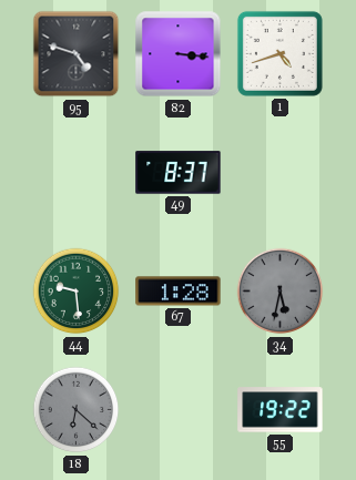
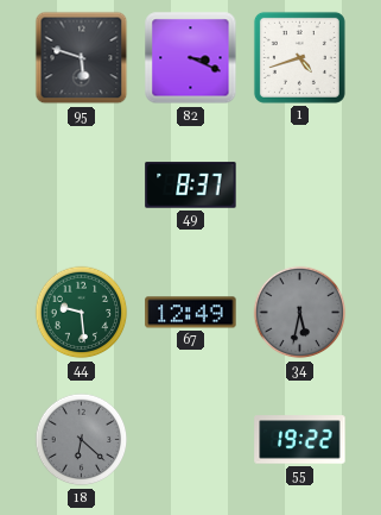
95: 4:48 -> 5:48
82: 3:16 -> 3:19
67: 1:28 -> 12:49
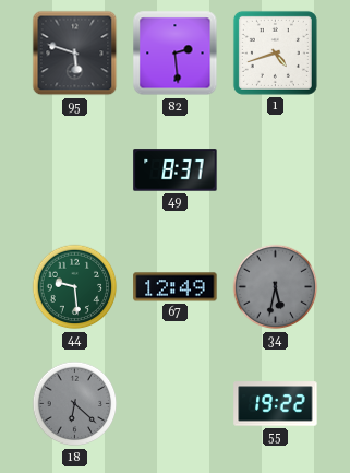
82: 3:19 -> 2:29
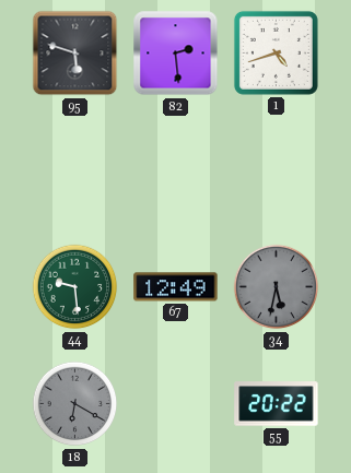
49: 8:37 -> none
18: 6:22 -> 6:20
55: 19:22 -> 20:22
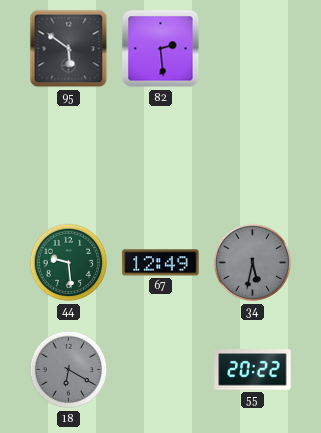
95: 5:48 -> 5:51
1: 4:42 -> none
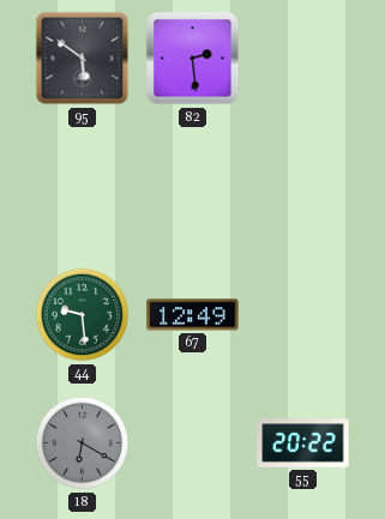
34: 5:32 -> none
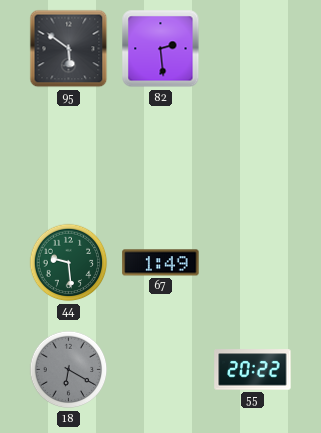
67: 12:49 -> 1:49
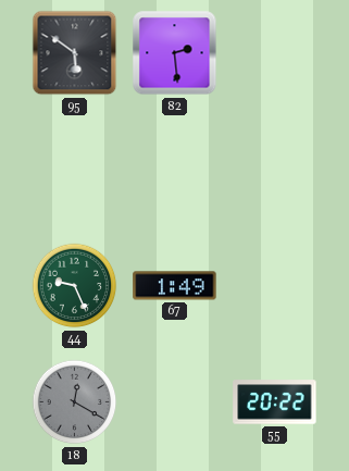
44: 9:29 -> 9:26
18: 6:20 -> 12:20
